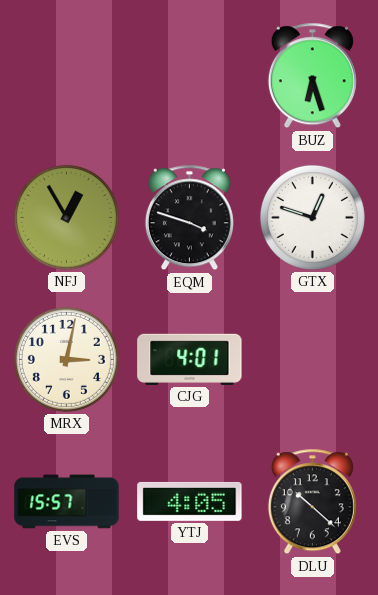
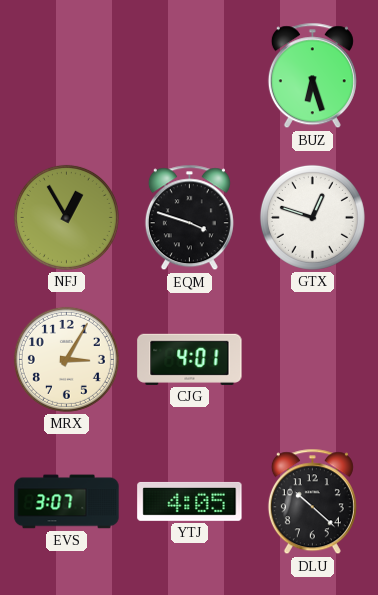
MRX: 3:02 -> 3:05
EVS: 15:57 -> 3:07
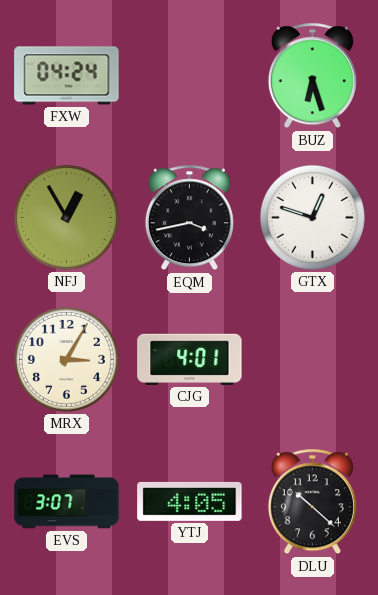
FXW: none -> 04:24
EQM: 3:48 -> 3:43
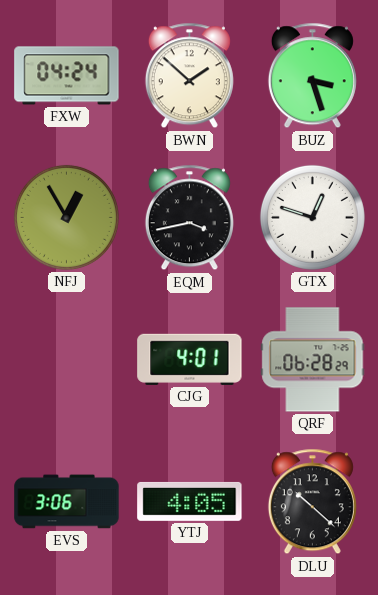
BWN: none -> 1:52
BUZ: 6:27 -> 3:27
MRX: 3:05 -> none
QRF: none -> 06:28
EVS: 3:07 -> 3:06
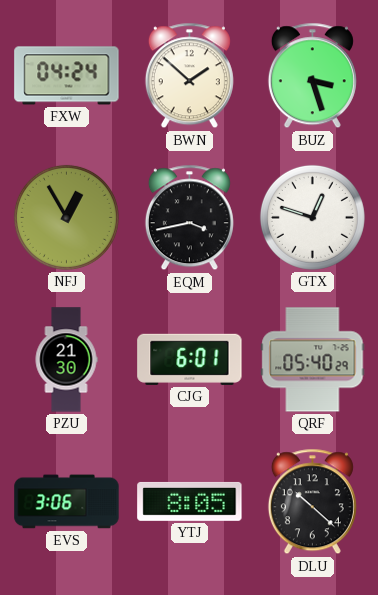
PZU: none -> 21:30
CJG: 4:01 -> 6:01
QRF: 06:28 -> 05:40
YTJ: 4:05 -> 8:05
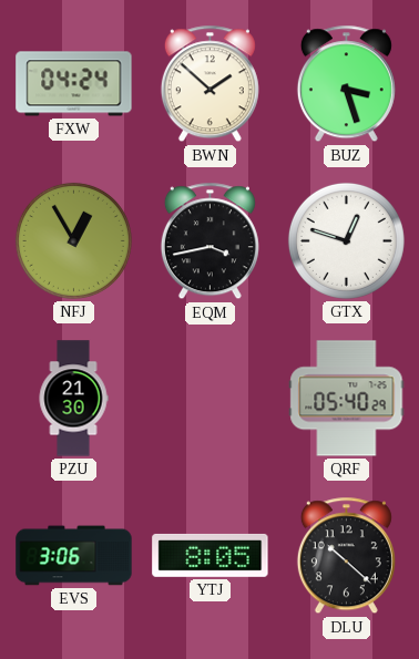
CJG: 6:01 -> none
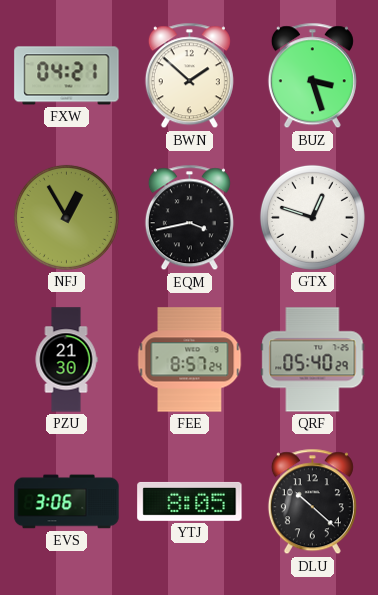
FXW: 04:24 -> 04:21
FEE: none -> 8:57
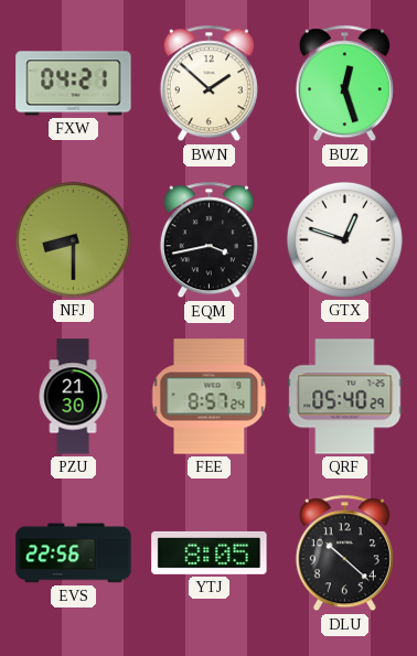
BUZ: 3:27 -> 12:27
NFJ: 12:55 -> 8:30
EVS: 3:06 -> 22:56
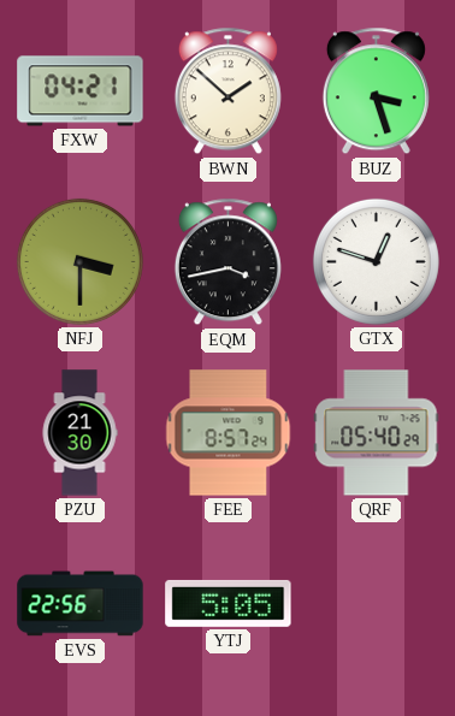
BUZ: 12:27 -> 3:27
NFJ: 8:30 -> 3:30
YTJ: 8:05 -> 5:05
DLU: 10:22 -> none
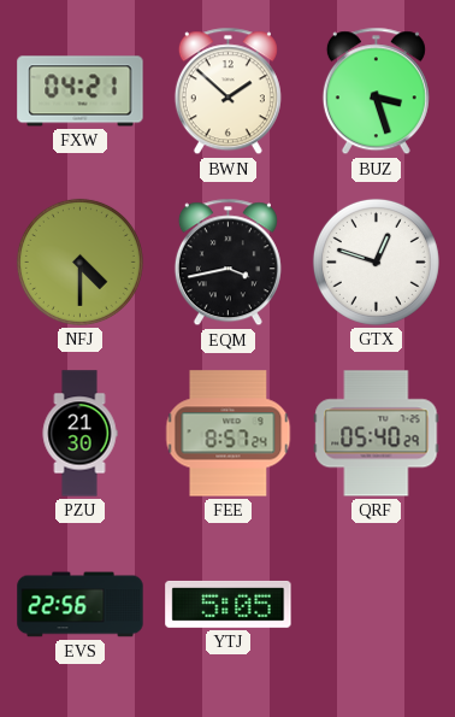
NFJ: 3:30 -> 4:30
